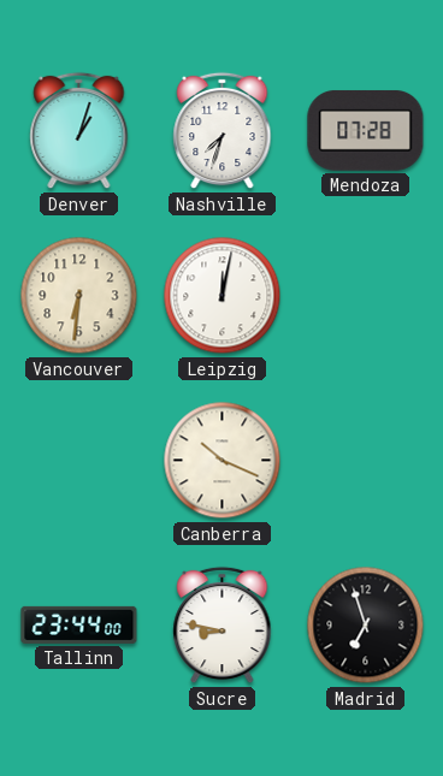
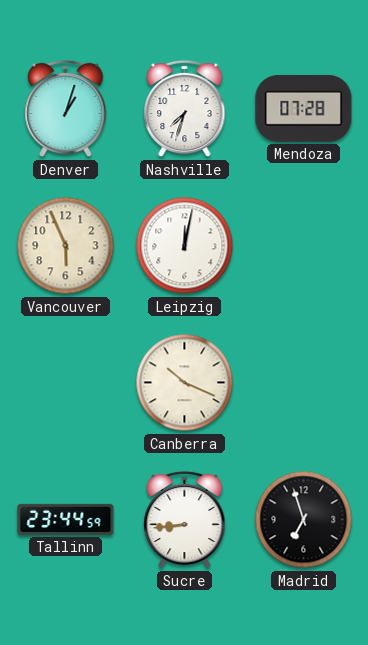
Vancouver: 6:31 -> 5:56
Tallinn: 23:44:00 -> 23:44:59
Sucre: 8:47 -> 8:44
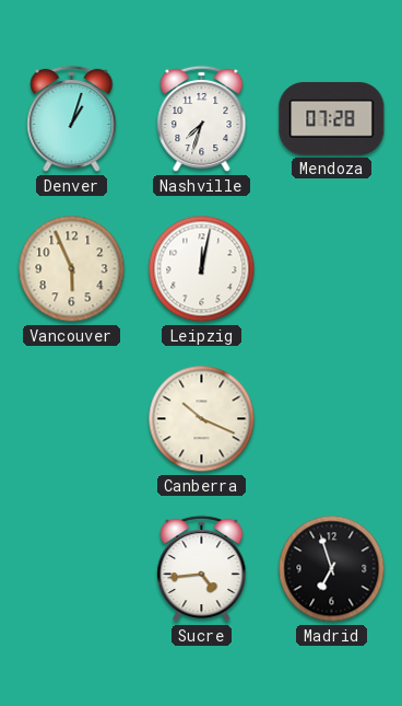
Tallinn: 23:44 -> none
Sucre: 8:44 -> 4:44
